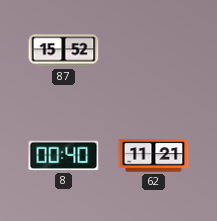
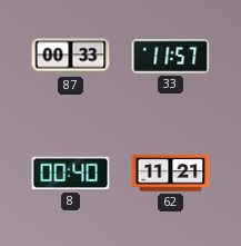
87: 15:52 -> 00:33
33: none -> 11:57
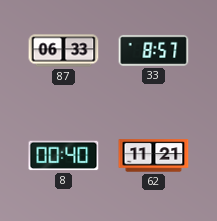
87: 00:33 -> 06:33
33: 11:57 -> 8:57
